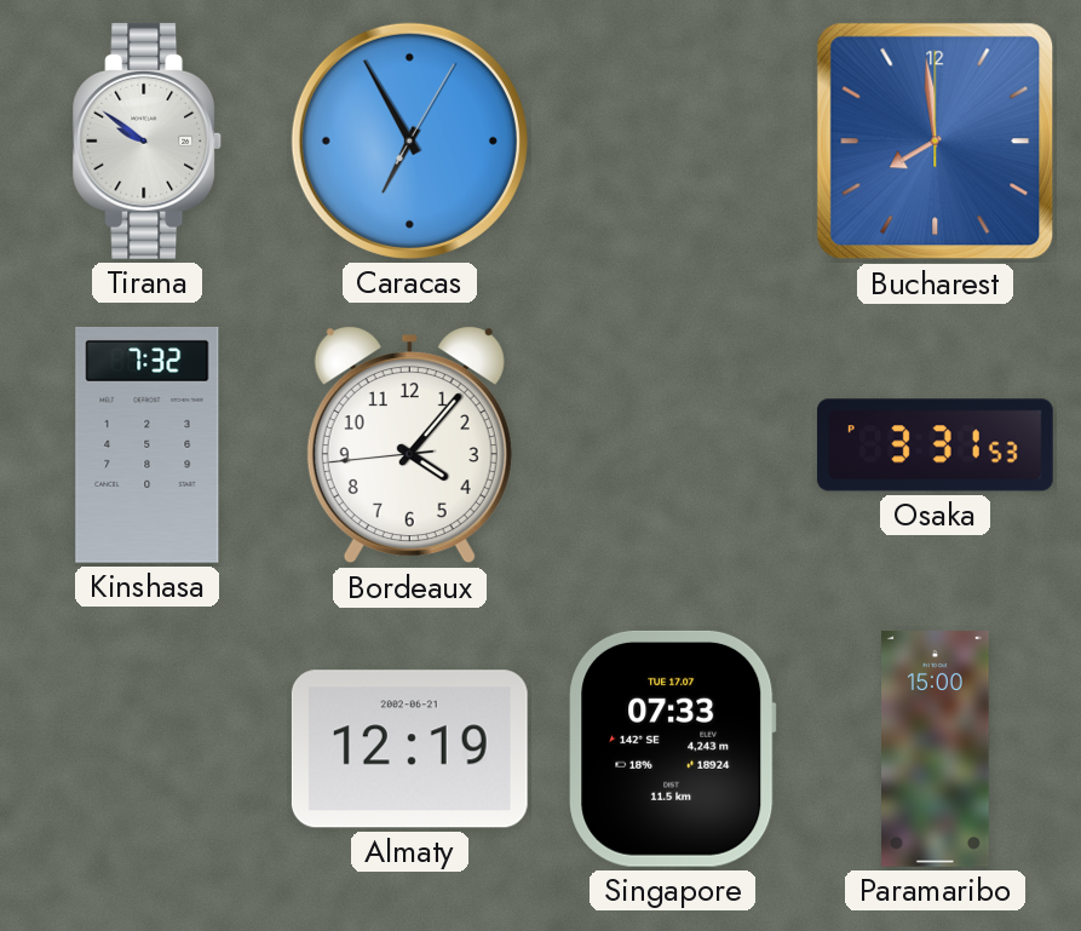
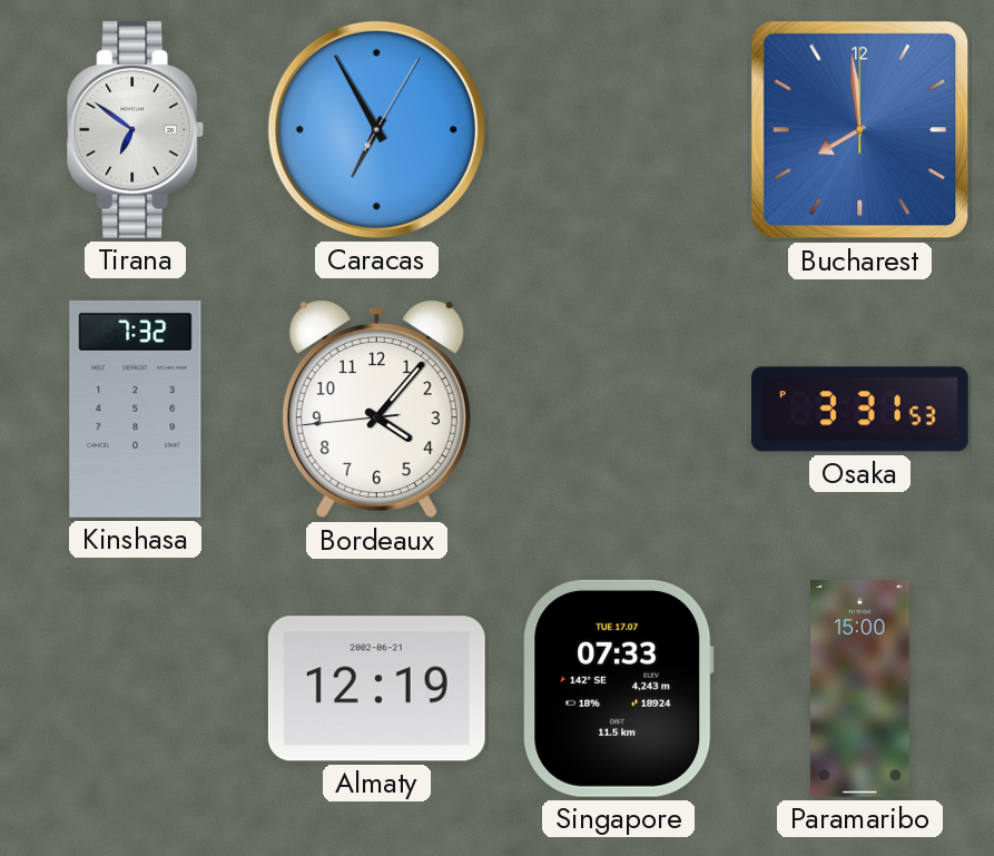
Tirana: 9:51 -> 6:51
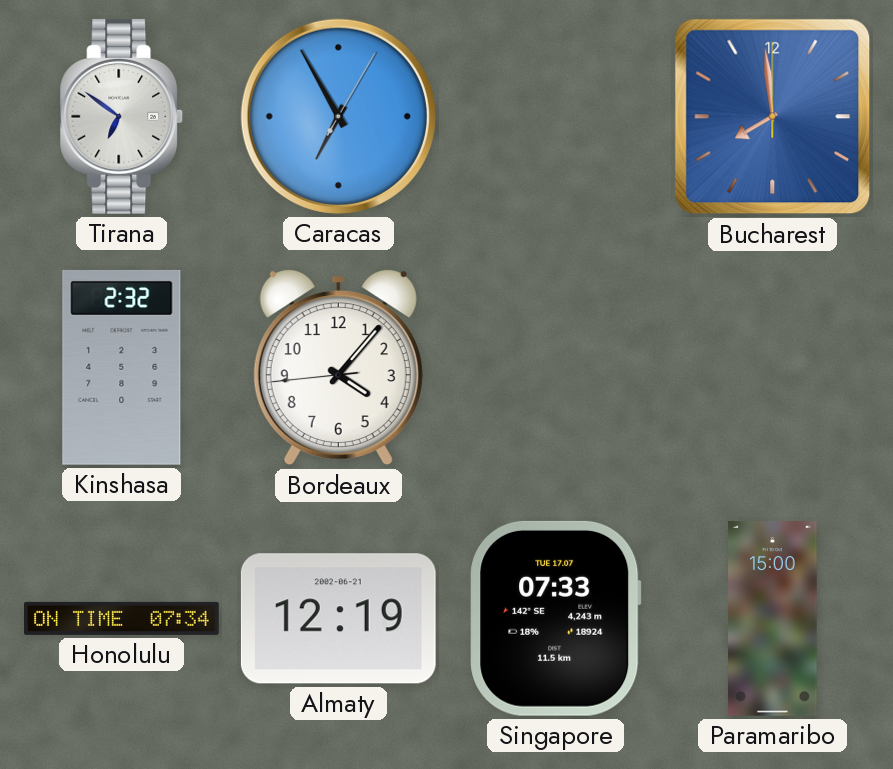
Kinshasa: 7:32 -> 2:32
Osaka: 3:31 -> none
Honolulu: none -> 07:34
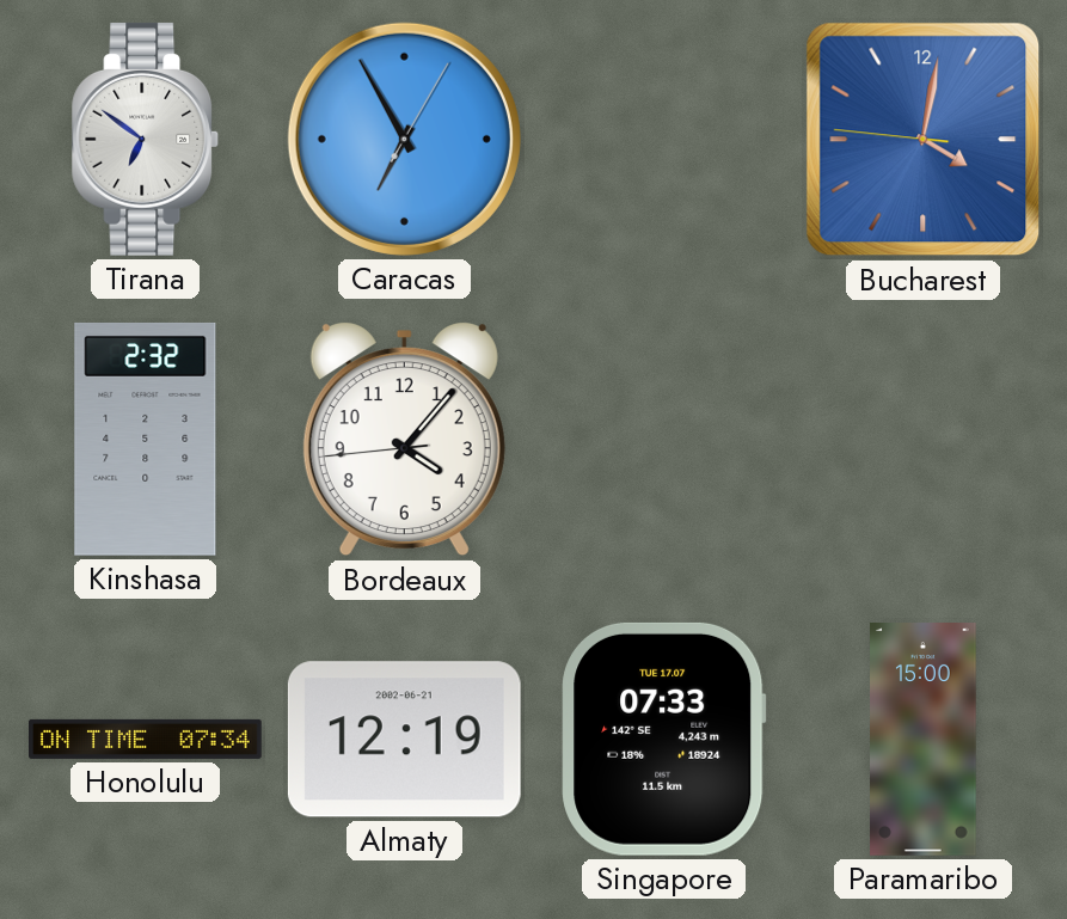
Bucharest: 7:59 -> 4:01
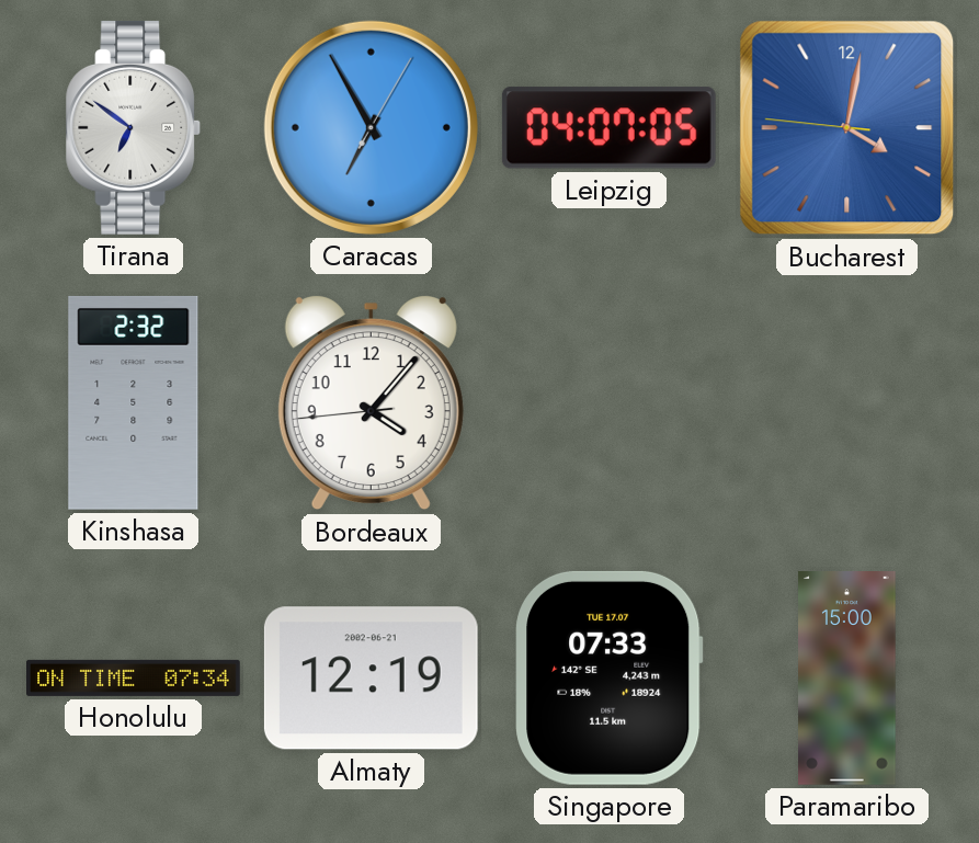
Leipzig: none -> 04:07
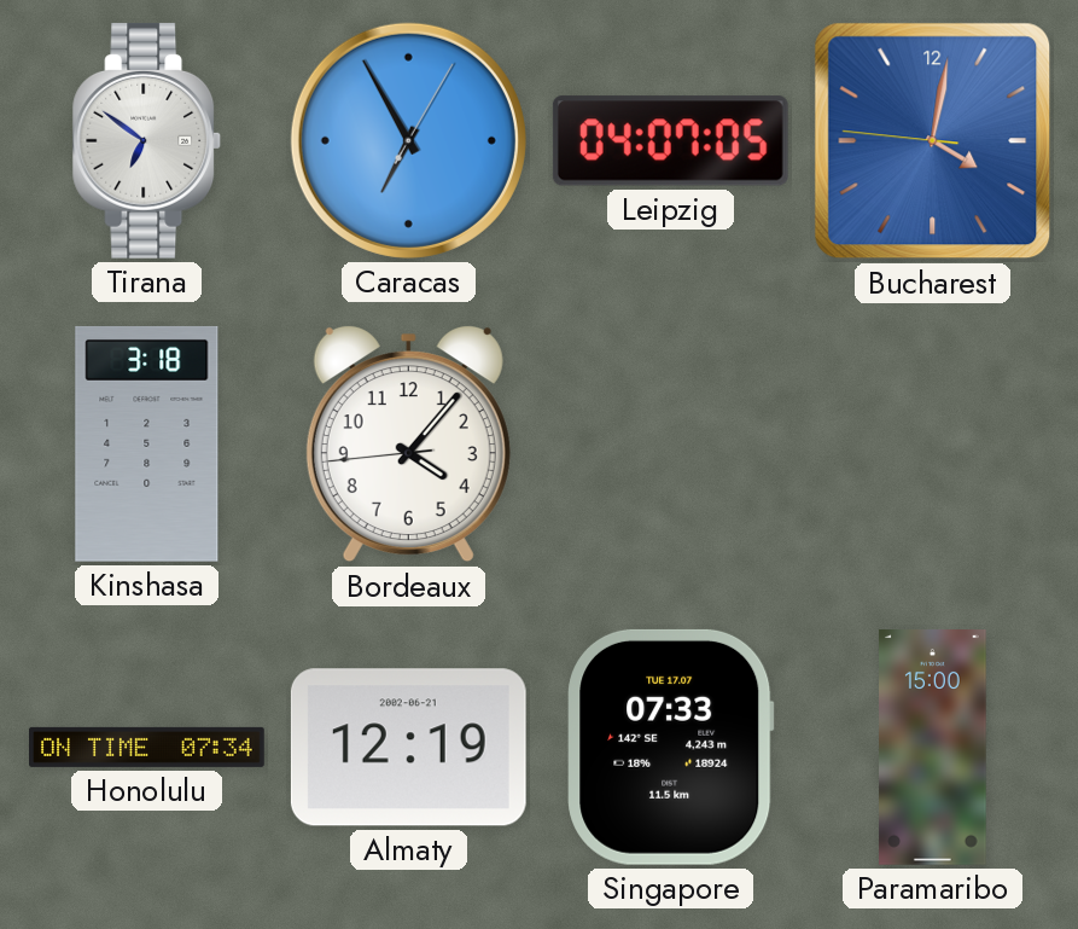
Kinshasa: 2:32 -> 3:18
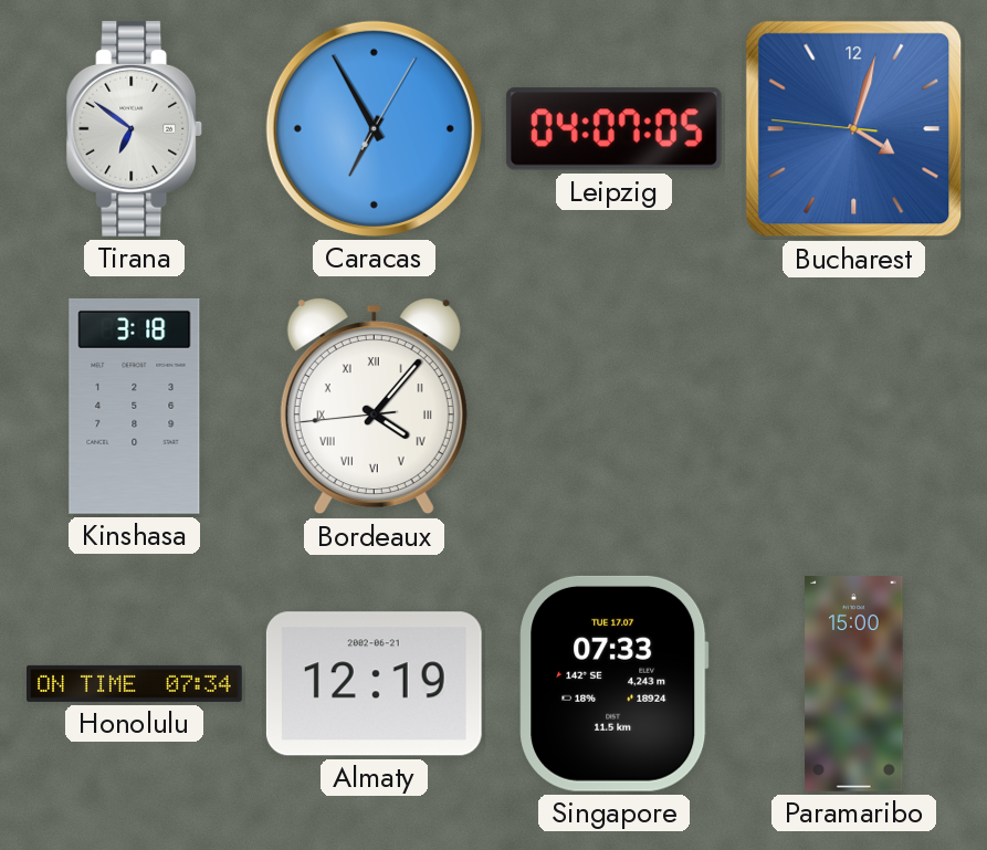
Bucharest: 4:01 -> 4:02
Bordeaux numerals: Arabic -> Roman
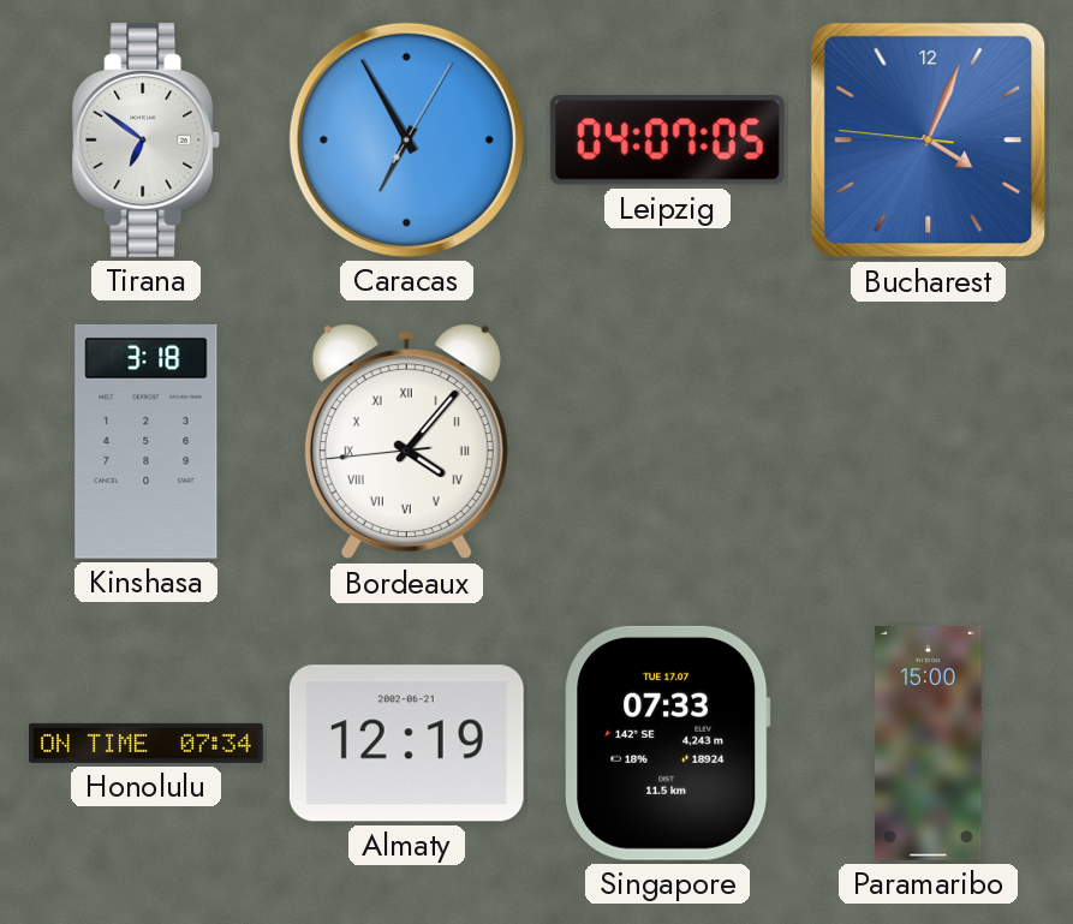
Bucharest: 4:02 -> 4:03
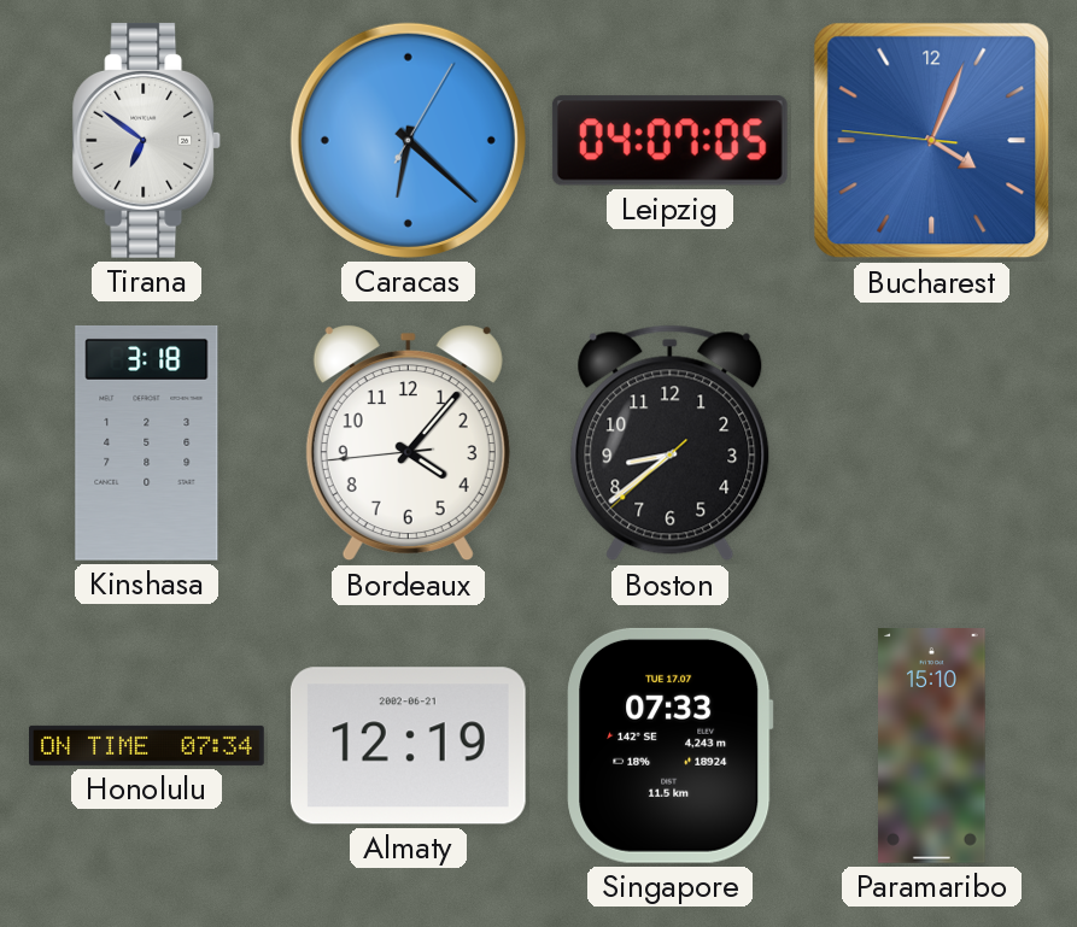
Caracas: 6:55 -> 6:22
Bordeaux numerals: Roman -> Arabic
Boston: none -> 8:38
Paramaribo: 15:00 -> 15:10
